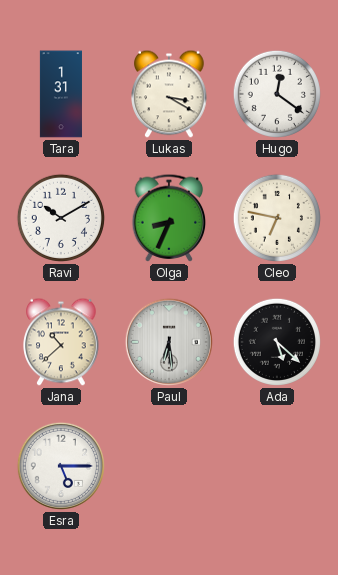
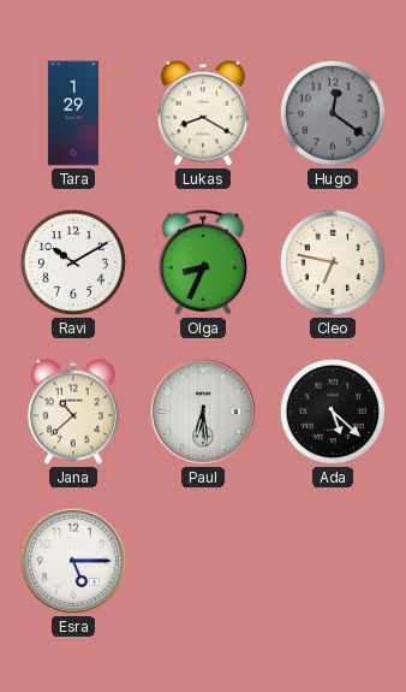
Tara: 1:31 -> 1:29
Lukas: 3:20 -> 8:20
Hugo dial: white -> grey
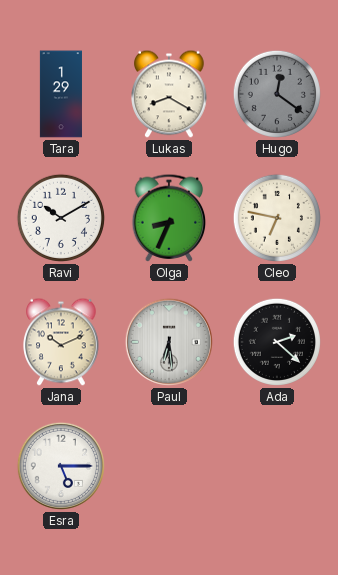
Jana: 10:38 -> 10:11
Ada: 5:22 -> 2:22
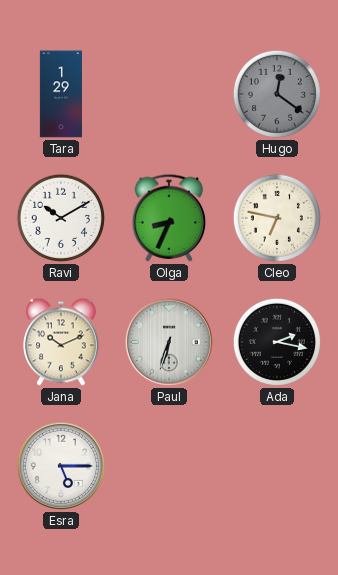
Lukas: 8:20 -> none
Paul: 6:29 -> 6:33
Ada: 2:22 -> 2:17
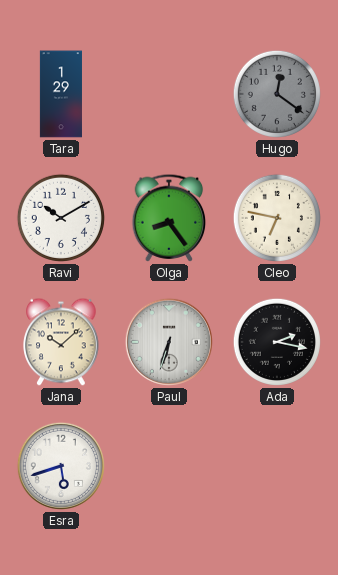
Olga: 8:34 -> 8:24
Jana: 10:11 -> 10:08
Esra: 5:15 -> 5:42
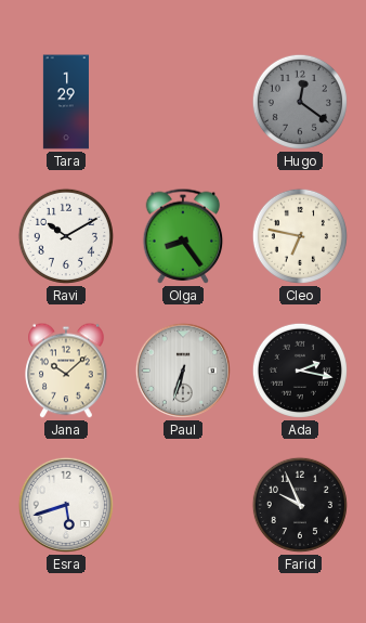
Farid: none -> 9:56
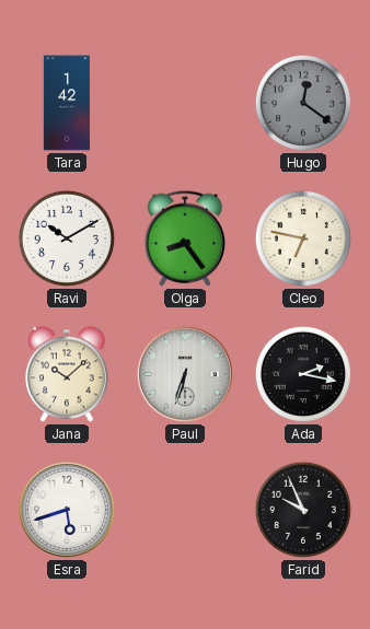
Tara: 1:29 -> 1:42
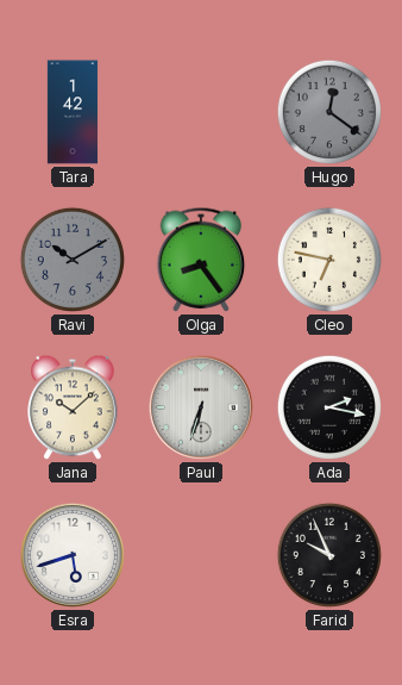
Ravi dial: white -> grey
